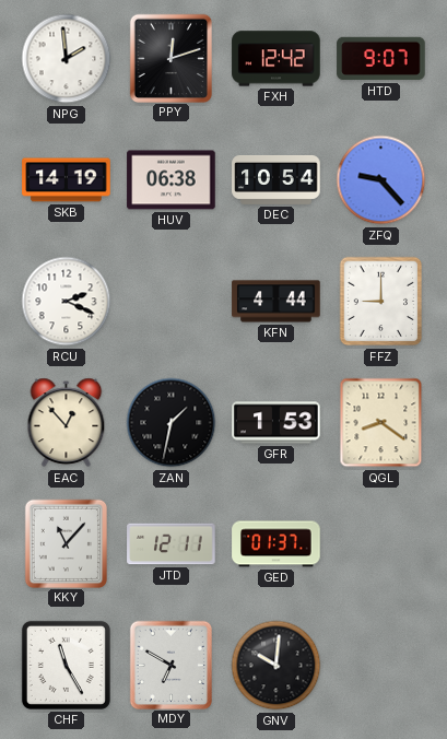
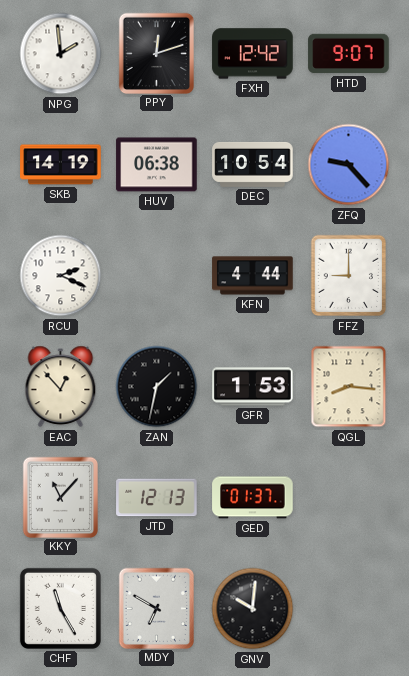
QGL: 8:21 -> 8:16
JTD: 12:11 -> 12:13
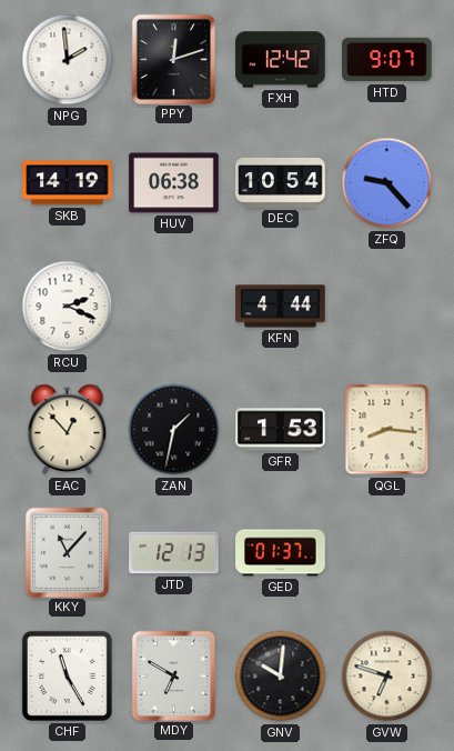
FFZ: 9:00 -> none
GVW: none -> 6:48
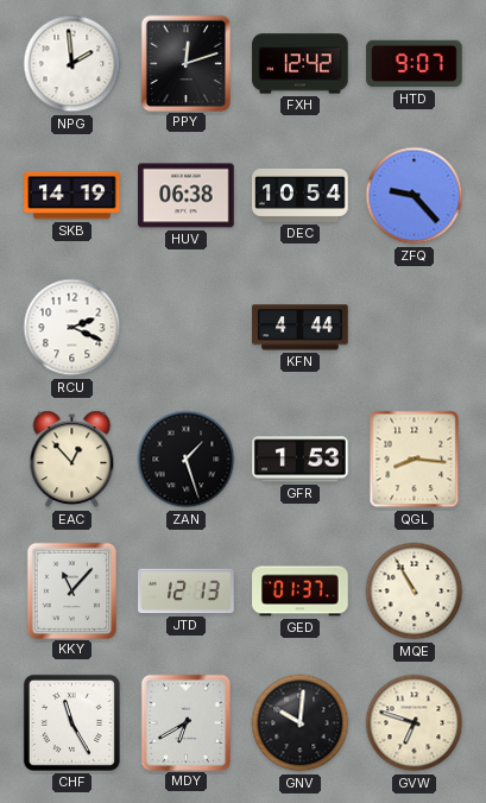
ZAN: 1:32 -> 1:27
MQE: none -> 10:55
MDY: 6:50 -> 6:40
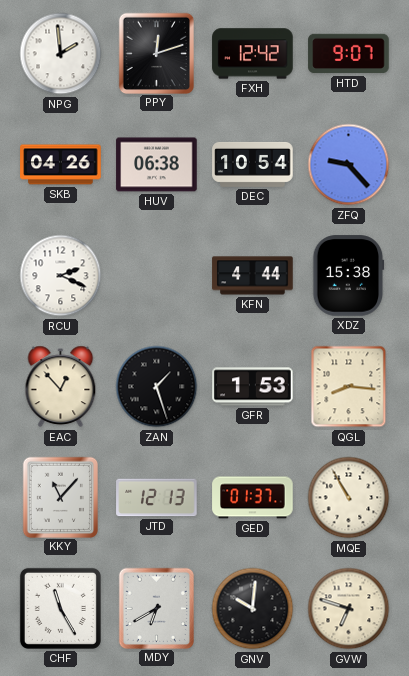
SKB: 14:19 -> 04:26
XDZ: none -> 15:38
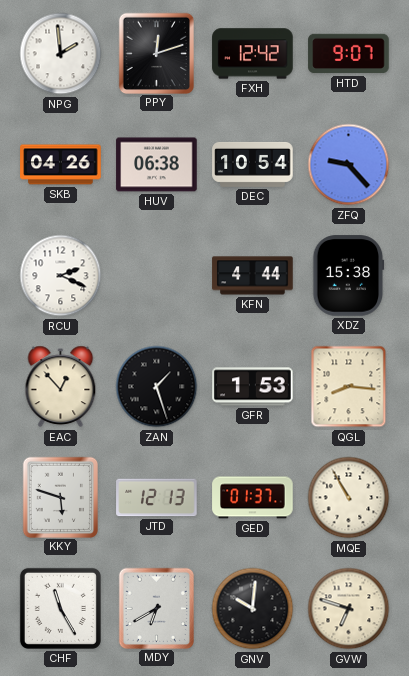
KKY: 11:07 -> 5:48
